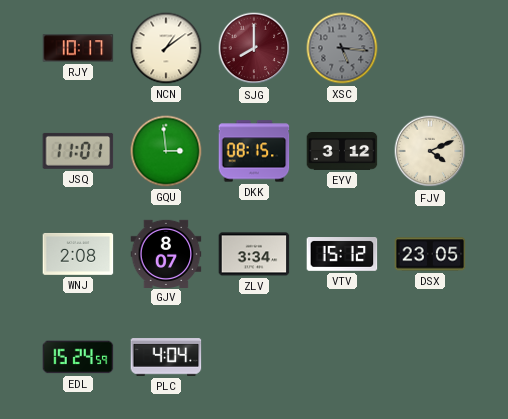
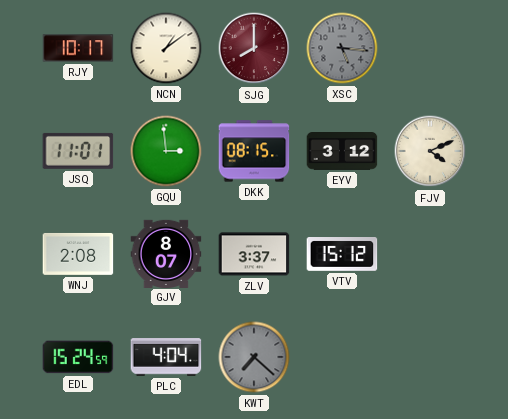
ZLV: 3:34 -> 3:37
DSX: 23:05 -> none
KWT: none -> 7:22
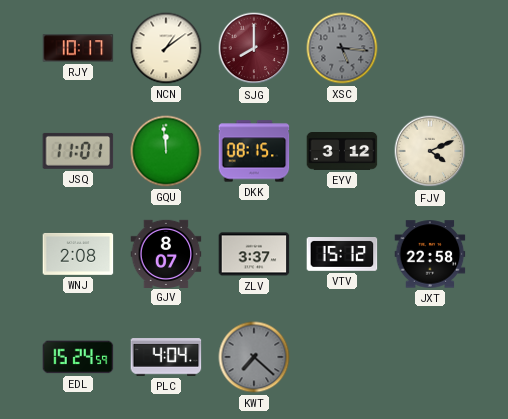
GQU: 2:59 -> 11:59
JXT: none -> 22:58
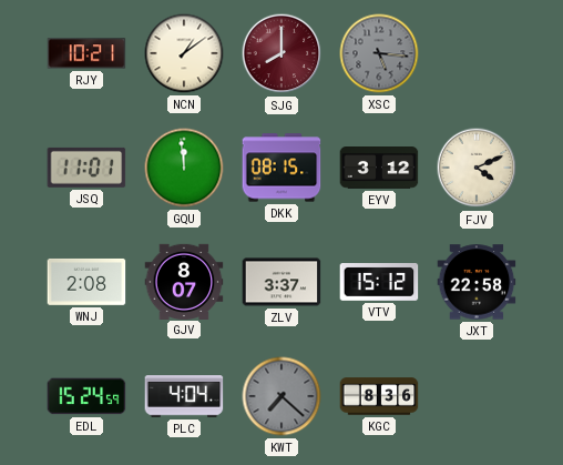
RJY: 10:17 -> 10:21
KGC: none -> 8:36
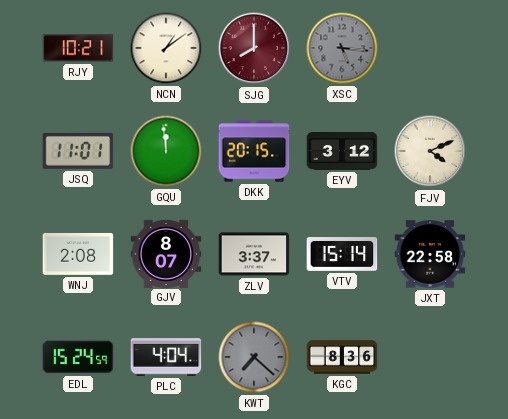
DKK: 08:15 -> 20:15
VTV: 15:12 -> 15:14
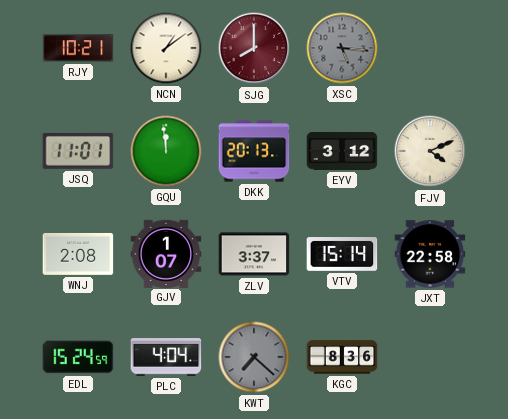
DKK: 20:15 -> 20:13
GJV: 8:07 -> 1:07
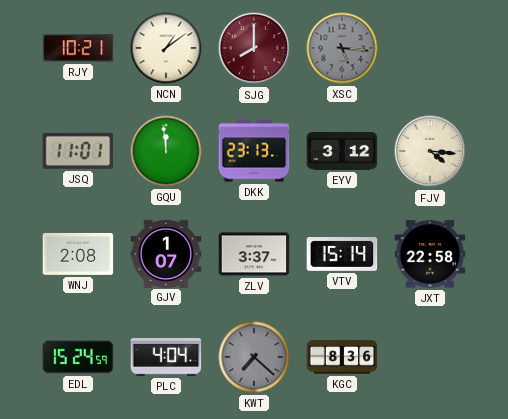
DKK: 20:13 -> 23:13
FJV: 4:11 -> 4:16
